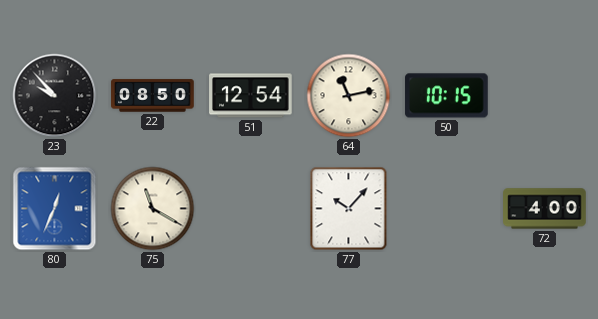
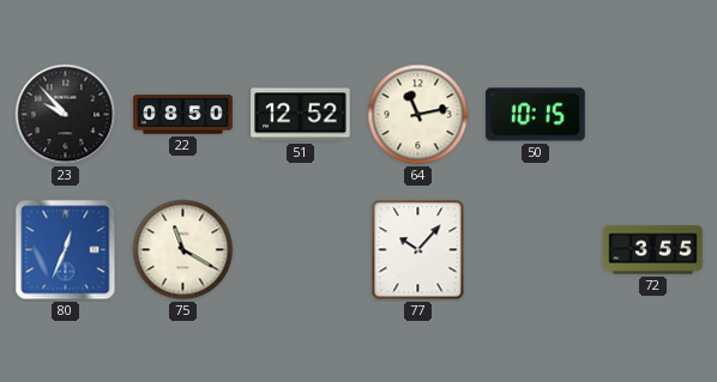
51: 12:54 -> 12:52
72: 4:00 -> 3:55
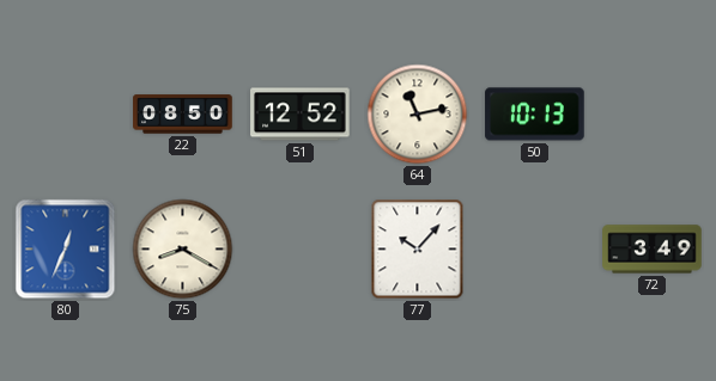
23: 9:53 -> none
50: 10:15 -> 10:13
75: 11:20 -> 8:20
72: 3:55 -> 3:49
